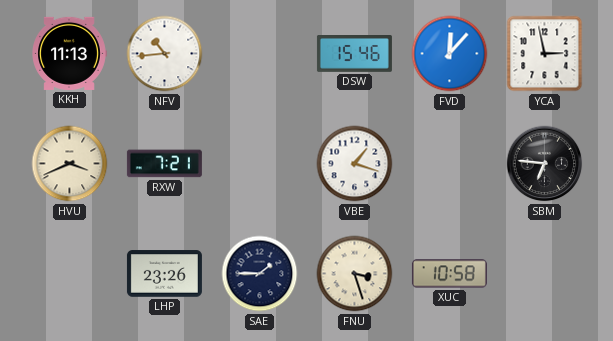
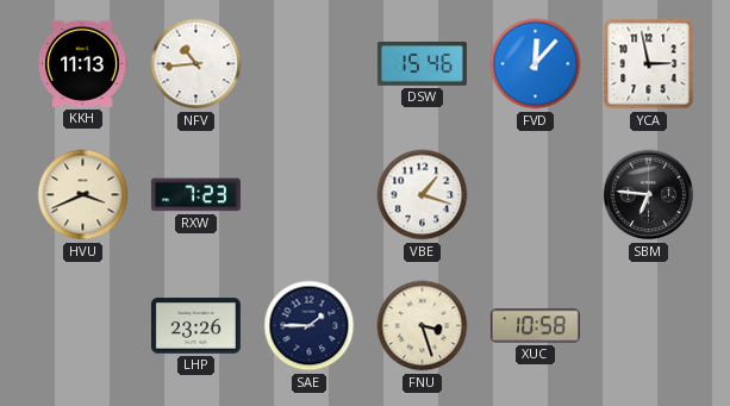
RXW: 7:21 -> 7:23
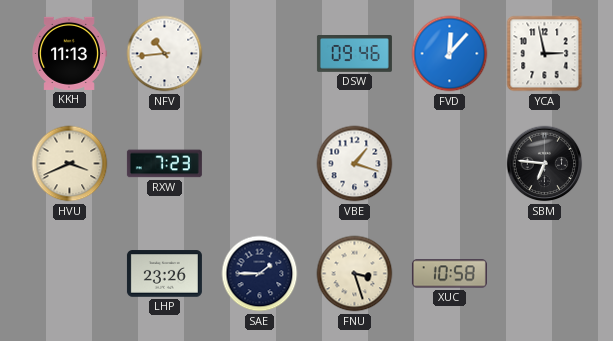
DSW: 15:46 -> 09:46
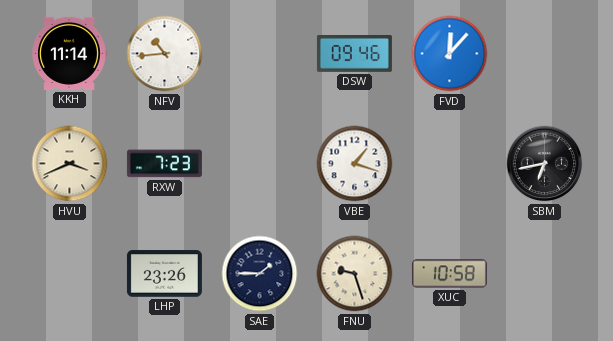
KKH: 11:13 -> 11:14
YCA: 2:58 -> none
SBM: 6:46 -> 6:43
FNU: 3:27 -> 9:27
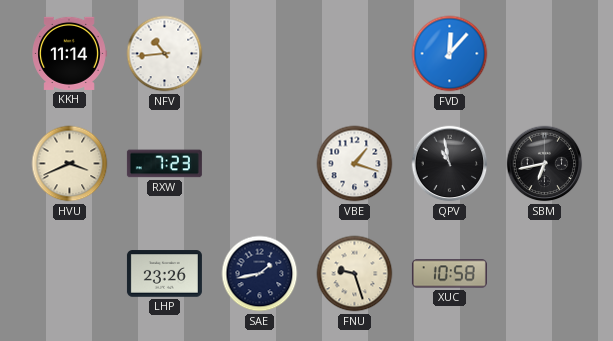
DSW: 09:46 -> none
QPV: none -> 10:58
SAE: 1:45 -> 1:43
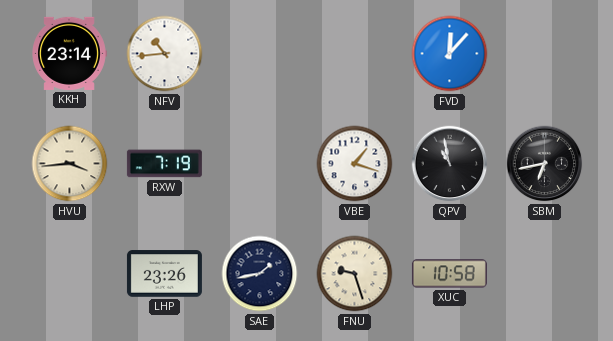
KKH: 11:14 -> 23:14
HVU: 3:41 -> 3:44
RXW: 7:23 -> 7:19
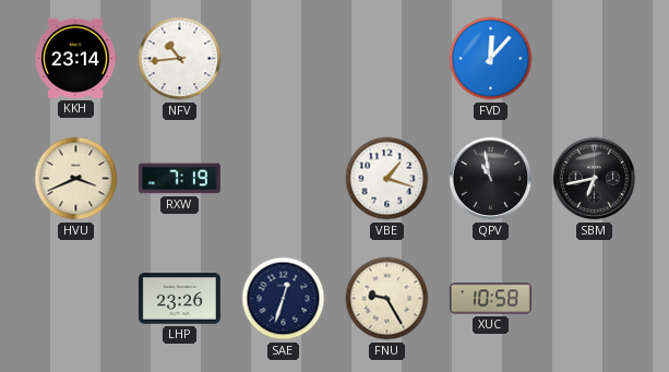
HVU: 3:44 -> 3:41
SAE: 1:43 -> 12:33
FNU: 9:27 -> 9:25
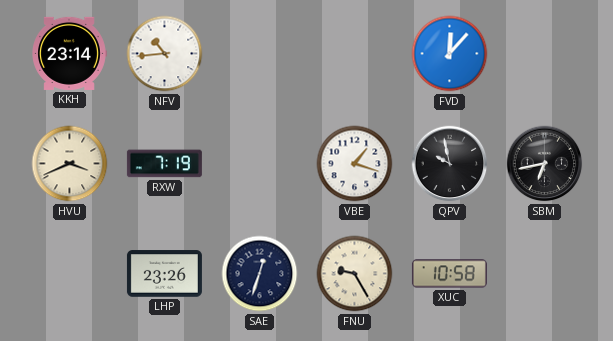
QPV: 10:58 -> 9:58
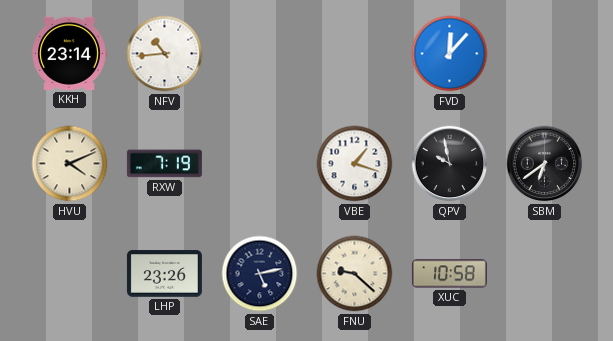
HVU: 3:41 -> 4:11
SBM: 6:43 -> 6:39
SAE: 12:33 -> 5:13
FNU: 9:25 -> 9:22
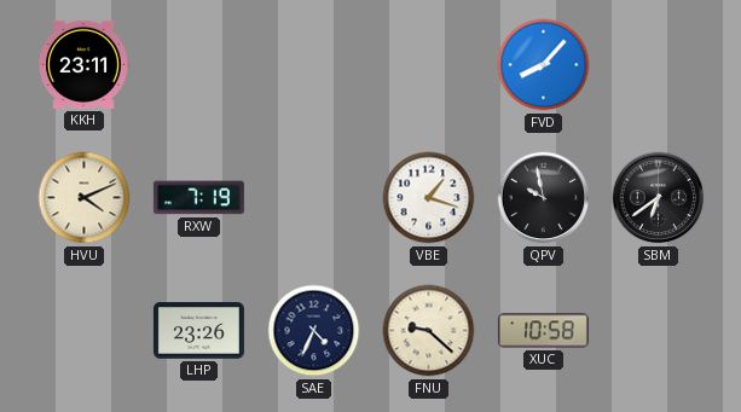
KKH: 23:14 -> 23:11
NFV: 10:44 -> none
FVD: 12:07 -> 8:07
SAE: 5:13 -> 4:34
